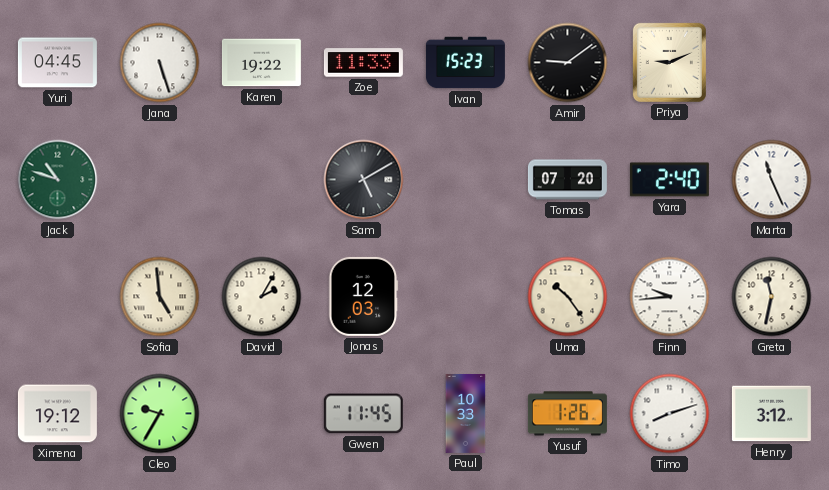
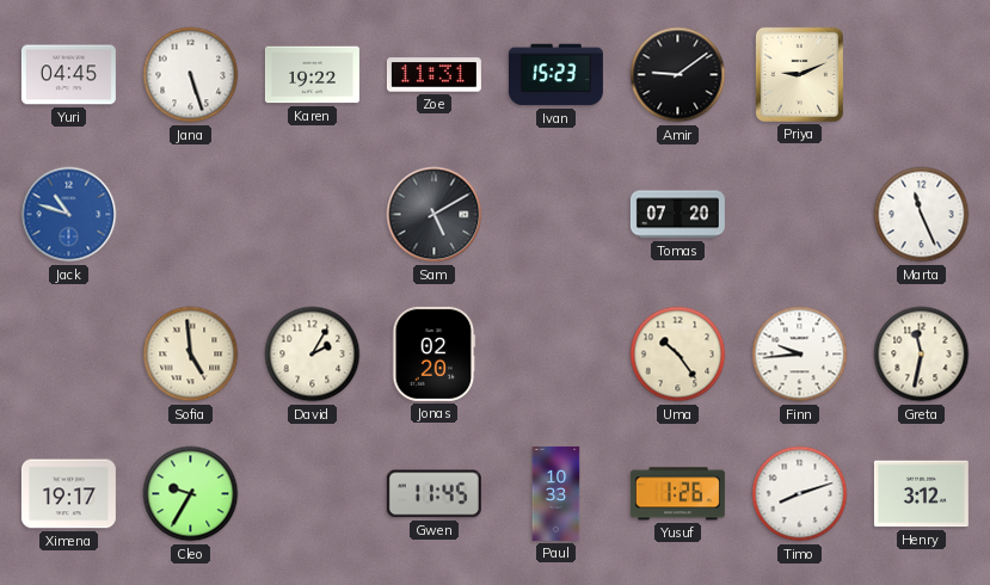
Zoe: 11:33 -> 11:31
Jack dial: green -> blue
Yara: 2:40 -> none
Jonas: 12:03 -> 02:20
Ximena: 19:12 -> 19:17
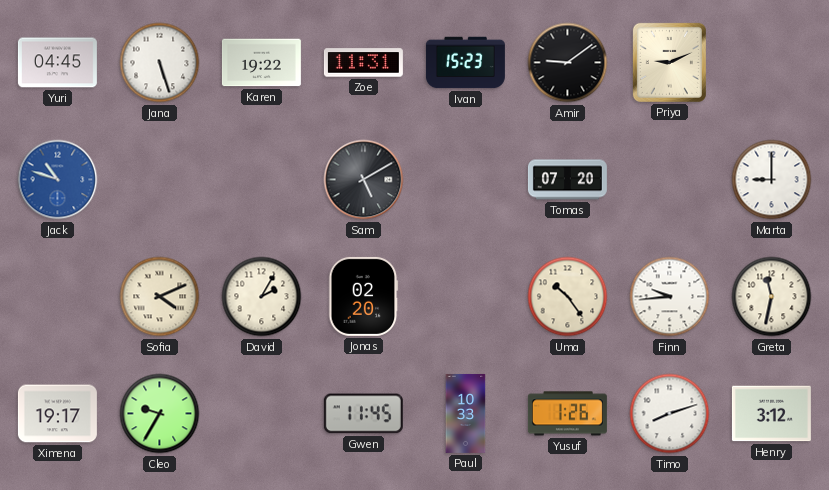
Marta: 11:26 -> 9:00
Sofia: 4:59 -> 4:11
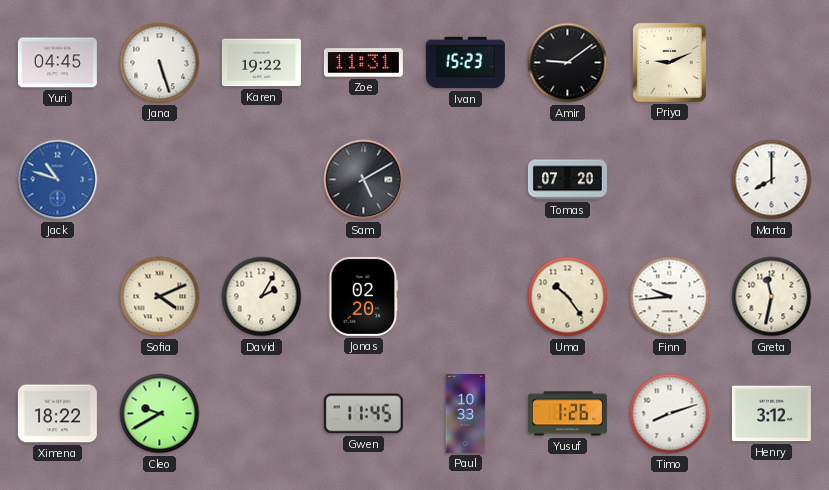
Marta: 9:00 -> 8:00
Ximena: 19:17 -> 18:22
Cleo: 9:35 -> 9:40
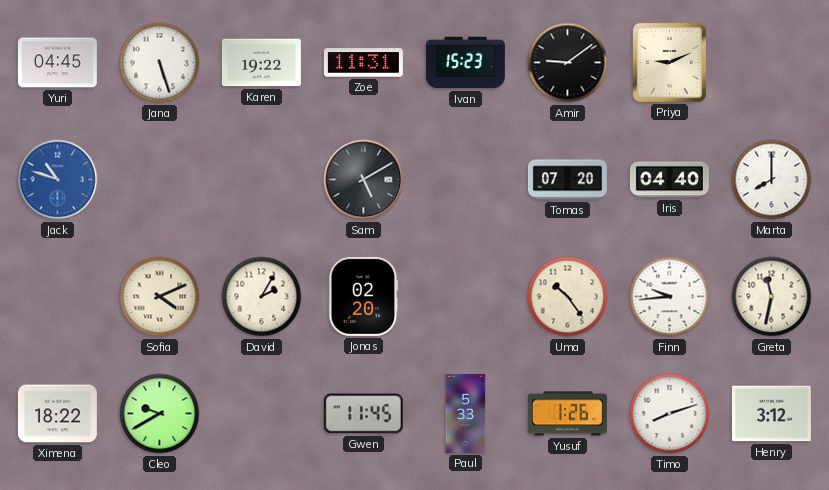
Iris: none -> 04:40
Paul: 10:33 -> 5:33
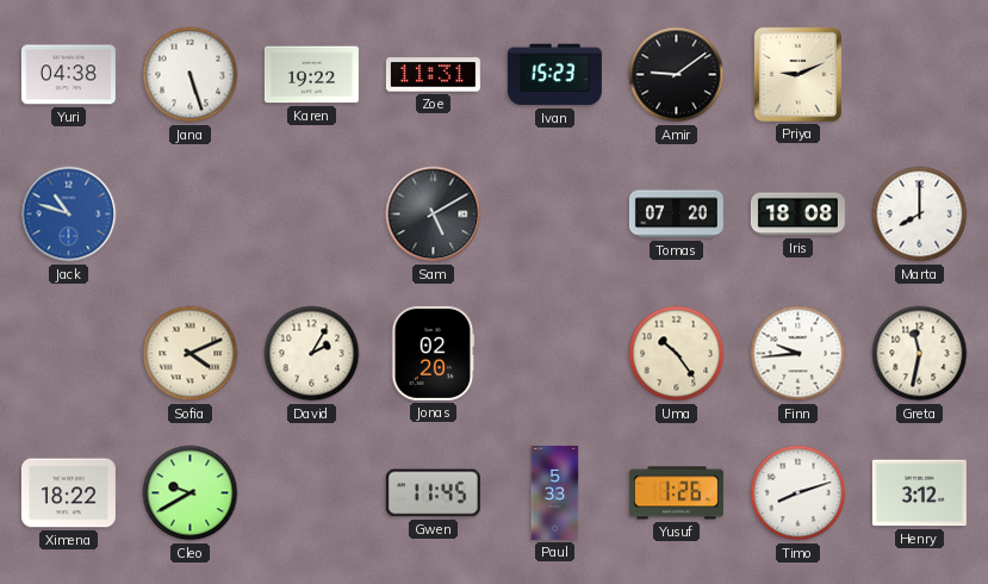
Yuri: 04:45 -> 04:38
Iris: 04:40 -> 18:08
